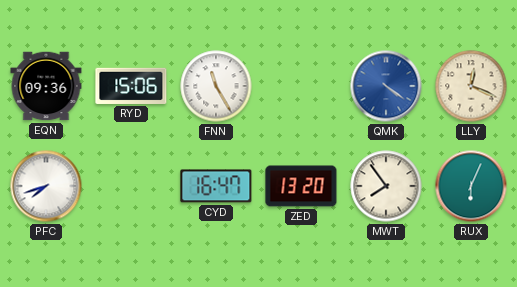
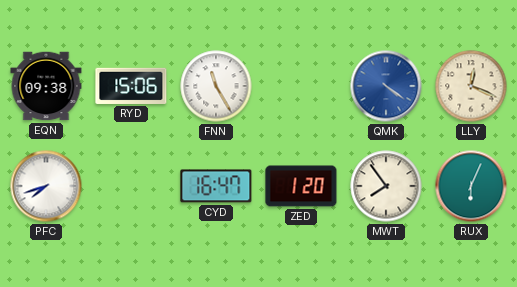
EQN: 09:36 -> 09:38
ZED: 13:20 -> 1:20
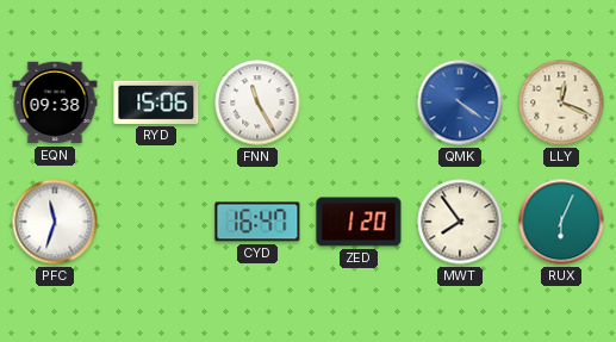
PFC: 7:42 -> 11:33
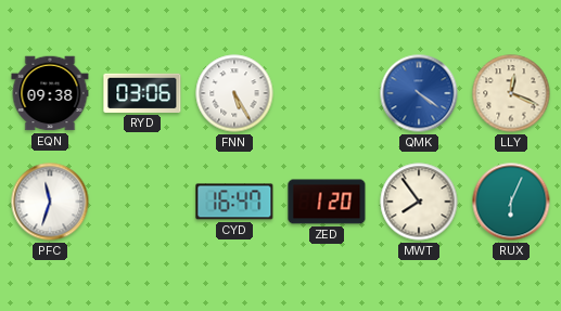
RYD: 15:06 -> 03:06
FNN: 11:25 -> 5:25
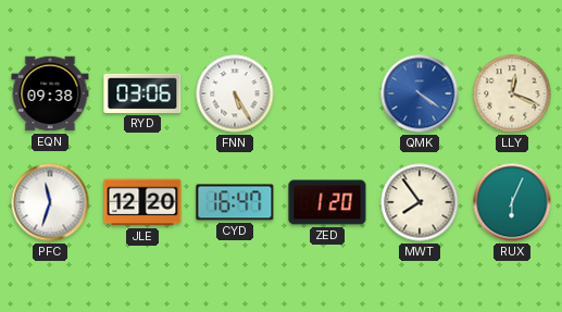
JLE: none -> 12:20
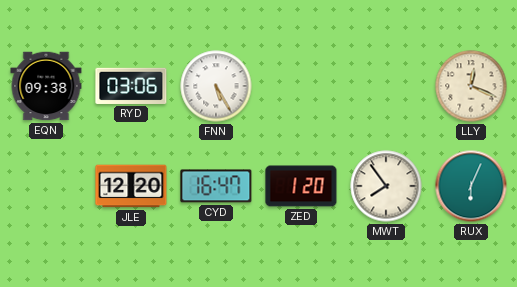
QMK: 4:21 -> none
PFC: 11:33 -> none
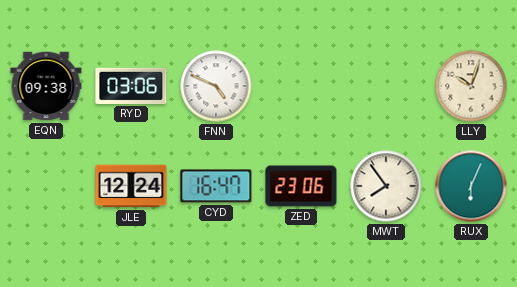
FNN: 5:25 -> 4:49
LLY: 12:19 -> 10:03
JLE: 12:20 -> 12:24
ZED: 1:20 -> 23:06
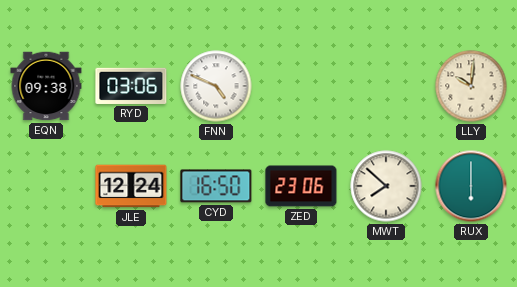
LLY: 10:03 -> 10:01
CYD: 16:47 -> 16:50
MWT: 7:54 -> 7:52
RUX: 6:04 -> 6:00
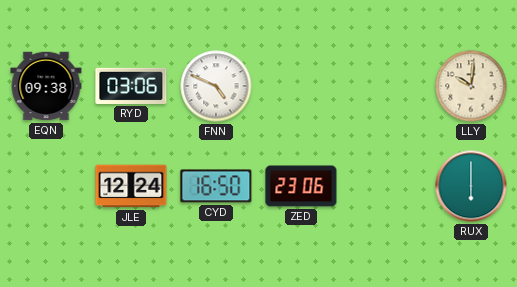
MWT: 7:52 -> none
